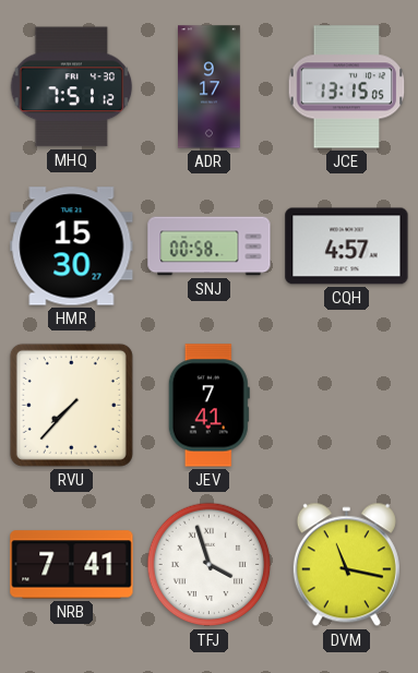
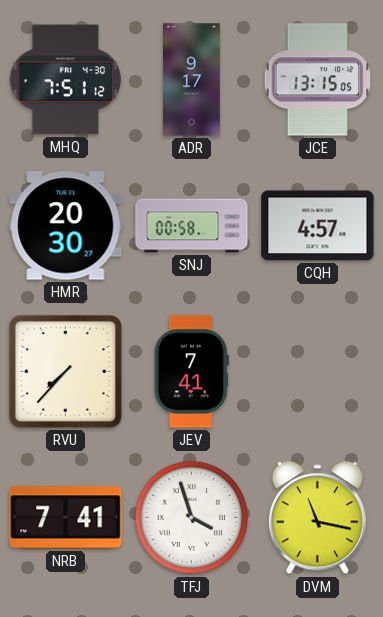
HMR: 15:30 -> 20:30
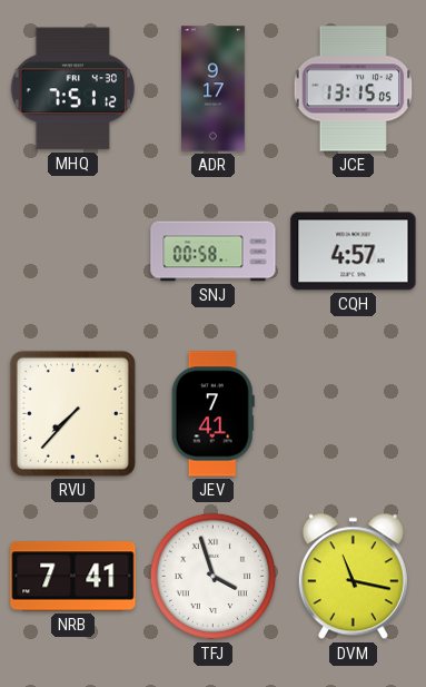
HMR: 20:30 -> none
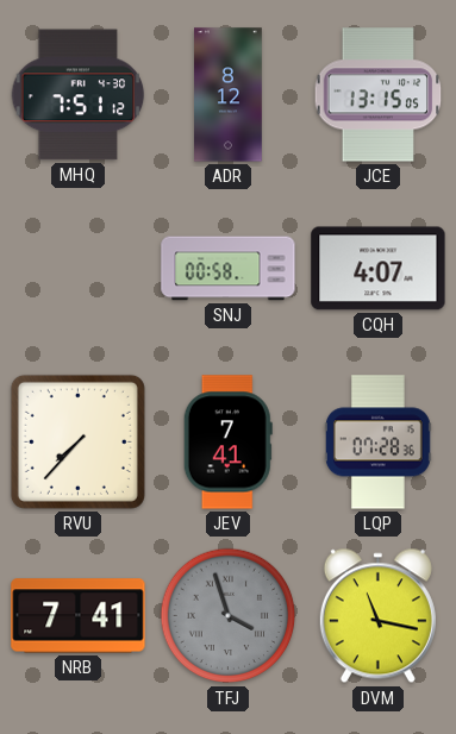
ADR: 9:17 -> 8:12
CQH: 4:57 -> 4:07
LQP: none -> 07:28
TFJ dial: white -> grey
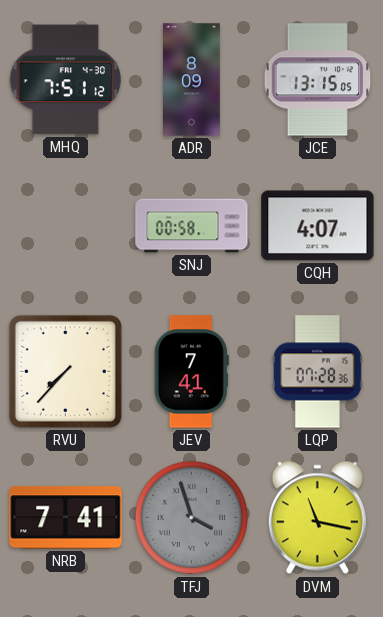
ADR: 8:12 -> 8:09
